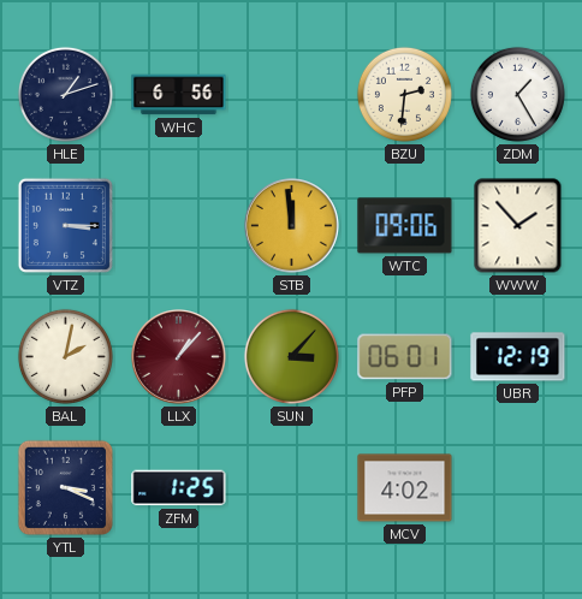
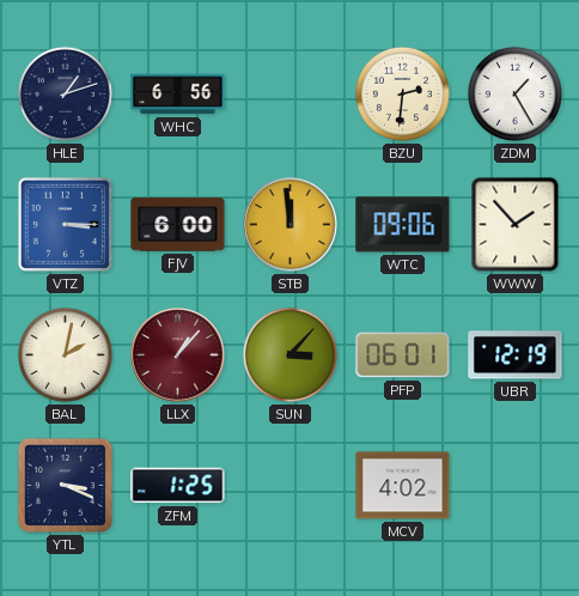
FJV: none -> 6:00
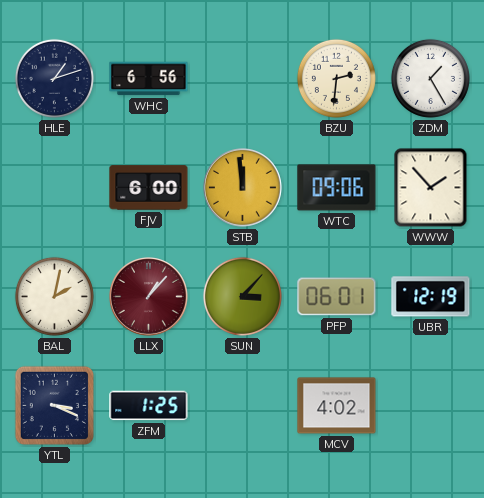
VTZ: 3:15 -> none
